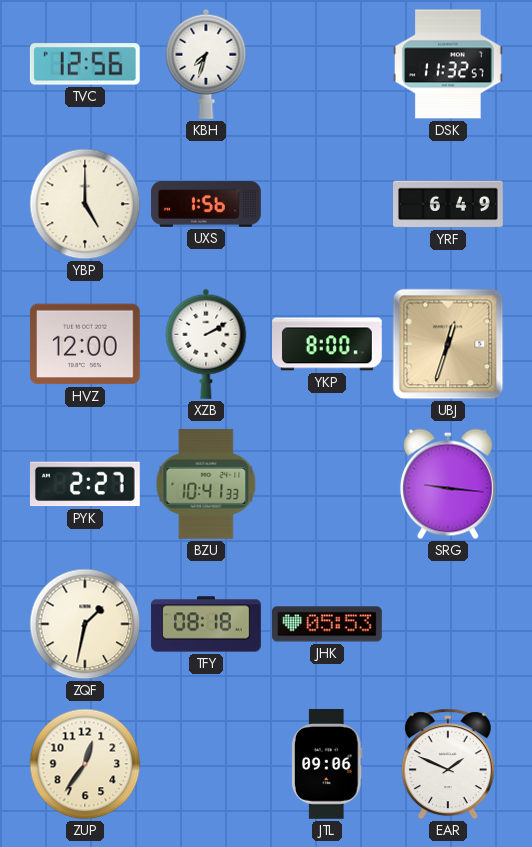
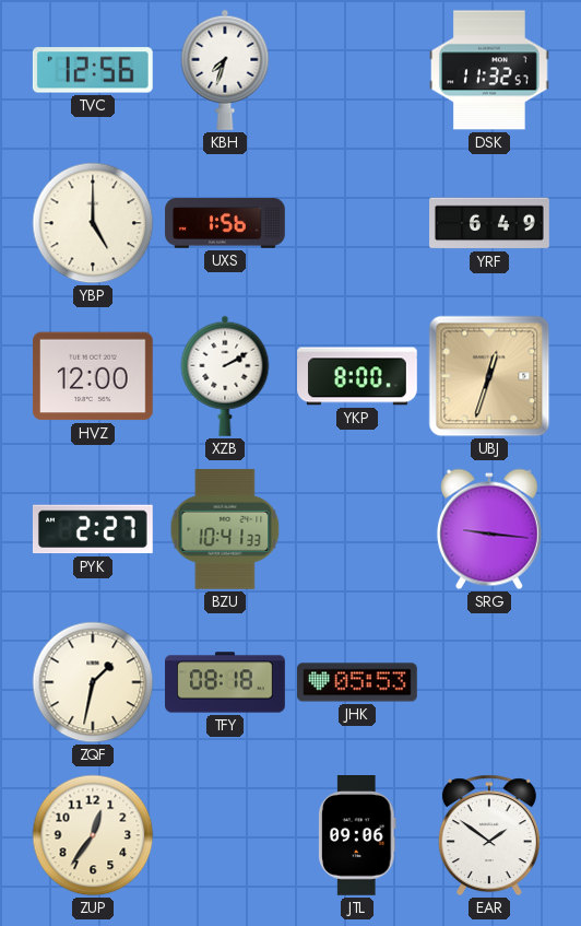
EAR: 1:49 -> 1:51
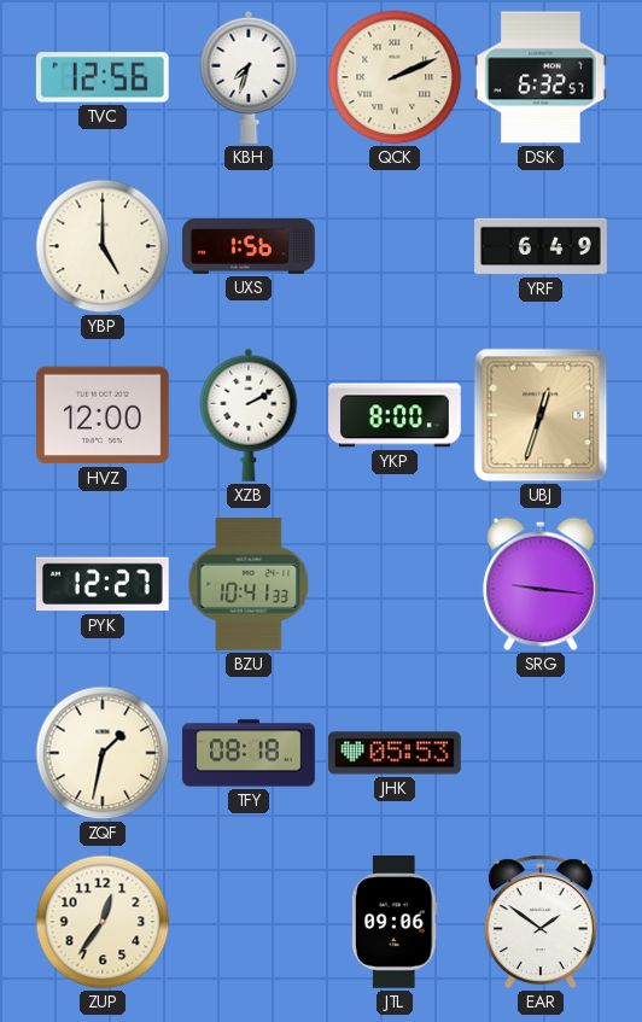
QCK: none -> 2:11
DSK: 11:32 -> 6:32
PYK: 2:27 -> 12:27
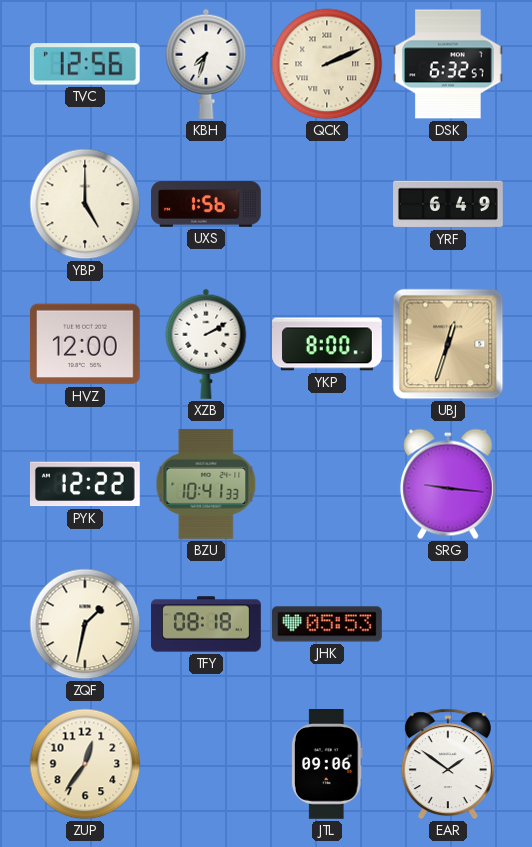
PYK: 12:27 -> 12:22
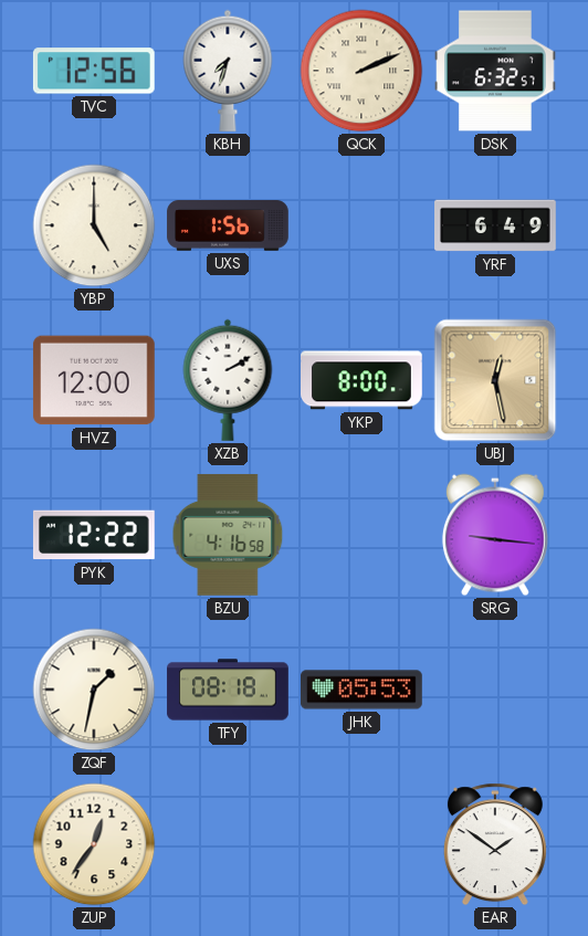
UBJ: 12:33 -> 12:28
BZU: 10:41 -> 4:16
JTL: 09:06 -> none
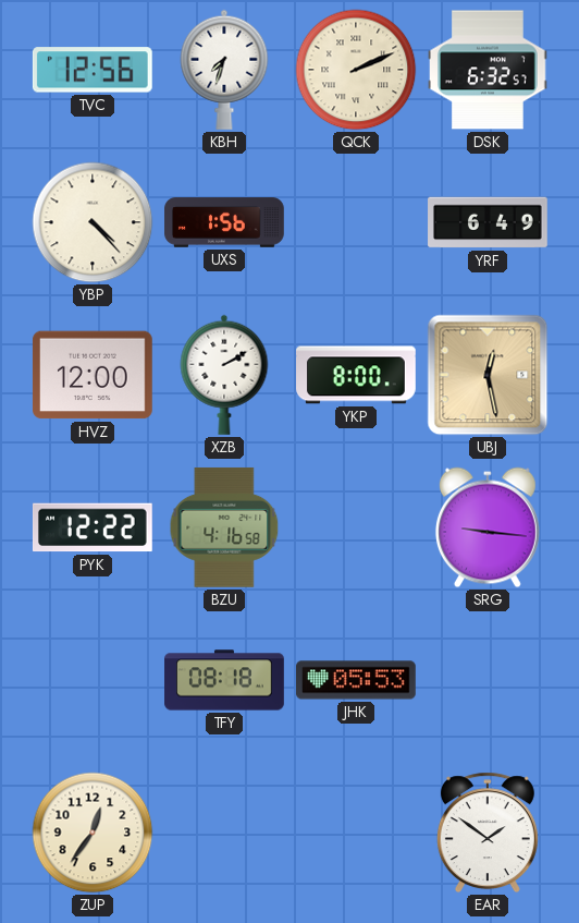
YBP: 5:00 -> 4:23
ZQF: 1:32 -> none
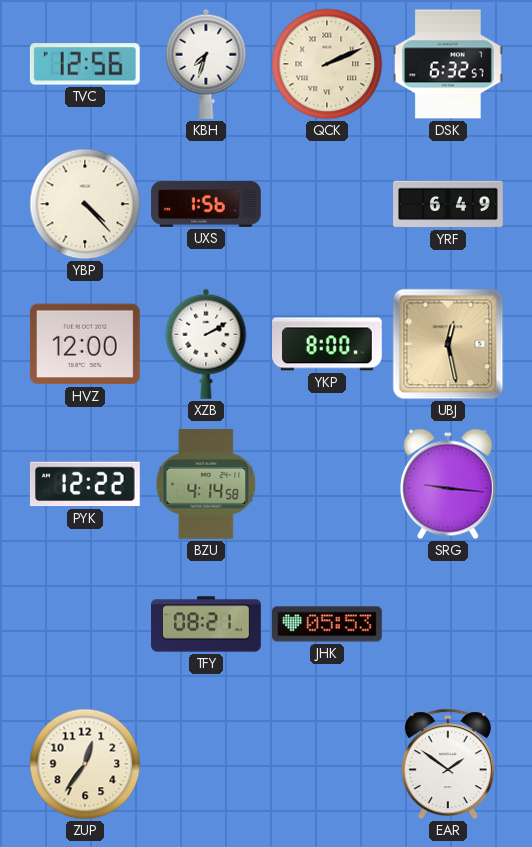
BZU: 4:16 -> 4:14
TFY: 08:18 -> 08:21
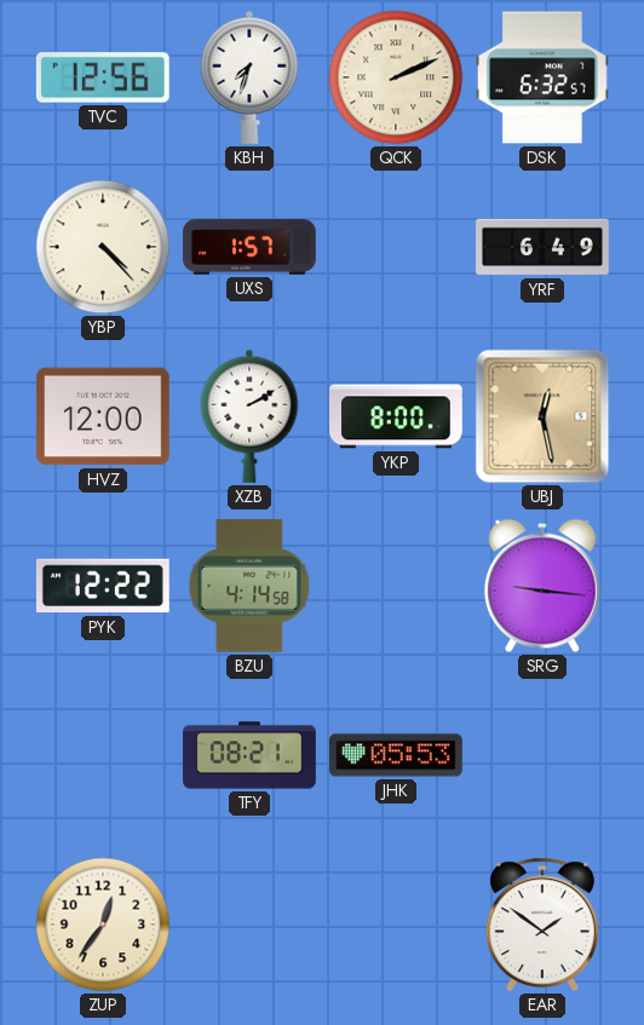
UXS: 1:56 -> 1:57
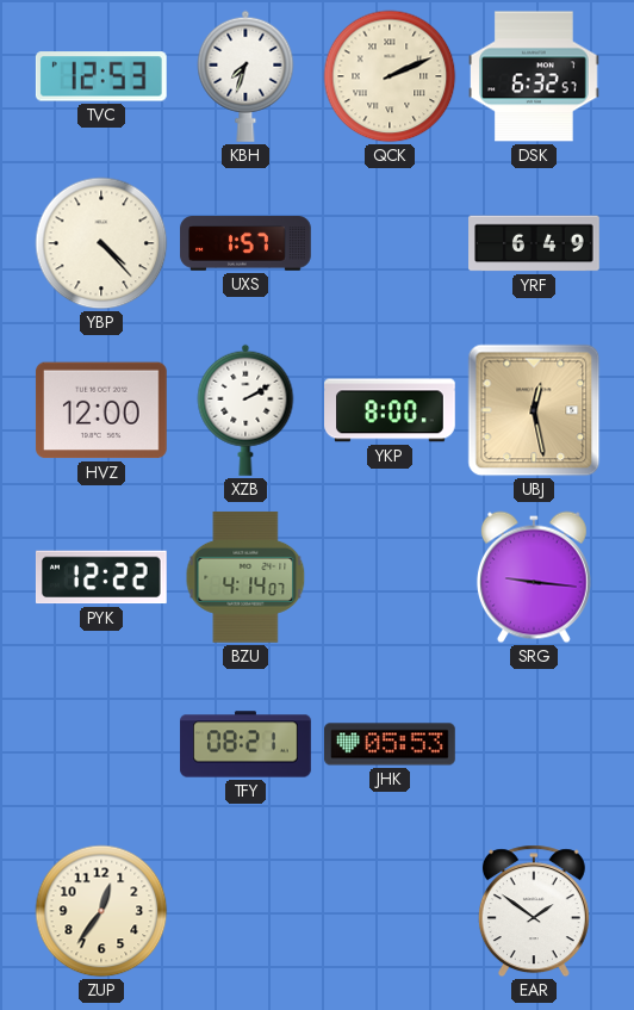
TVC: 12:56 -> 12:53
BZU: 4:14:58 -> 4:14:07
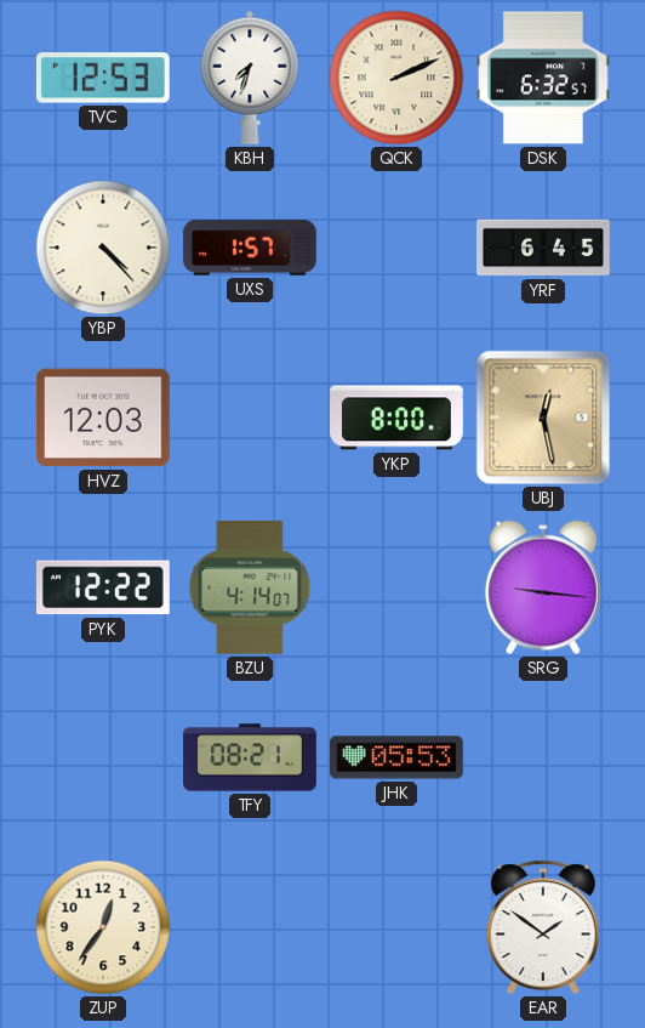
YRF: 6:49 -> 6:45
HVZ: 12:00 -> 12:03
XZB: 2:10 -> none
